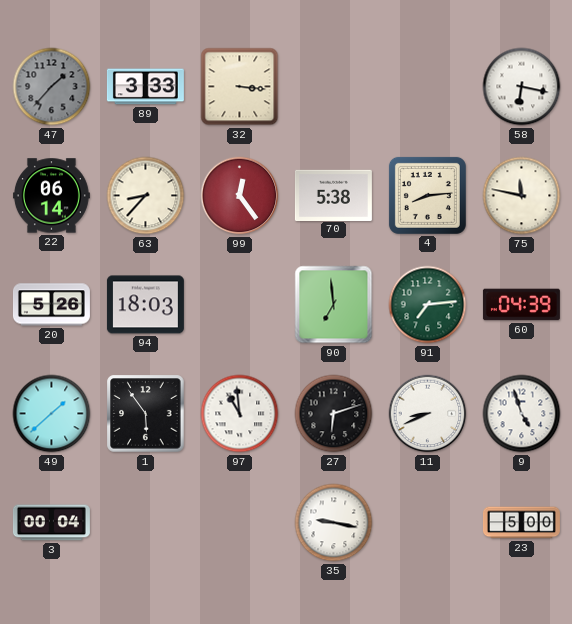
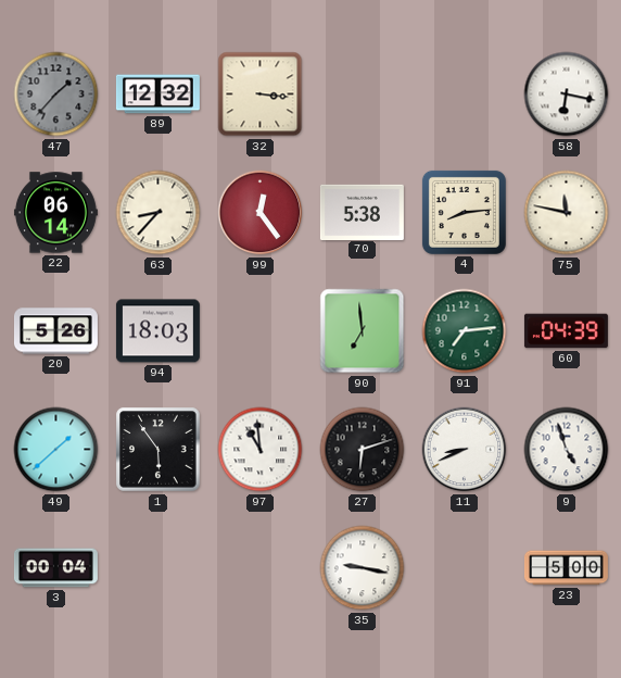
89: 3:33 -> 12:32
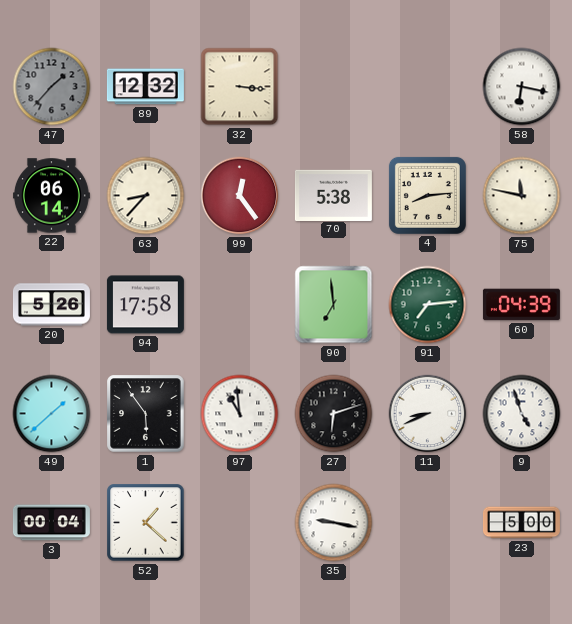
94: 18:03 -> 17:58
52: none -> 1:22
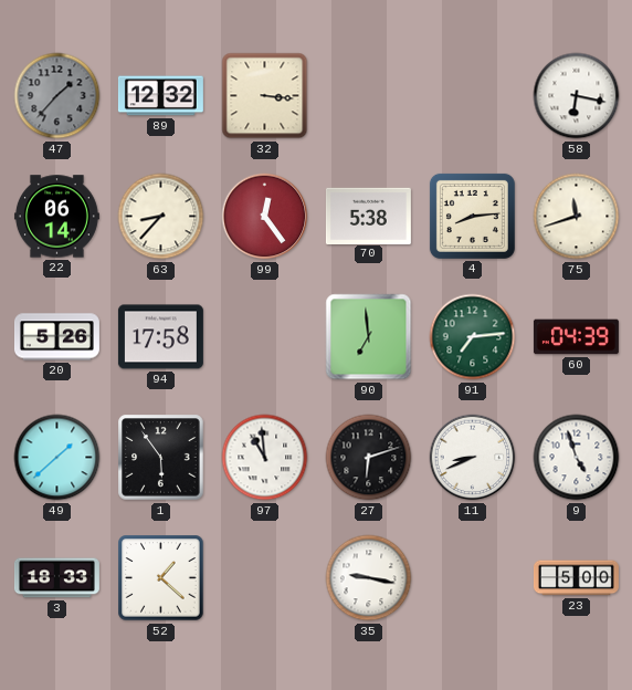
75: 11:47 -> 11:42
3: 00:04 -> 18:33
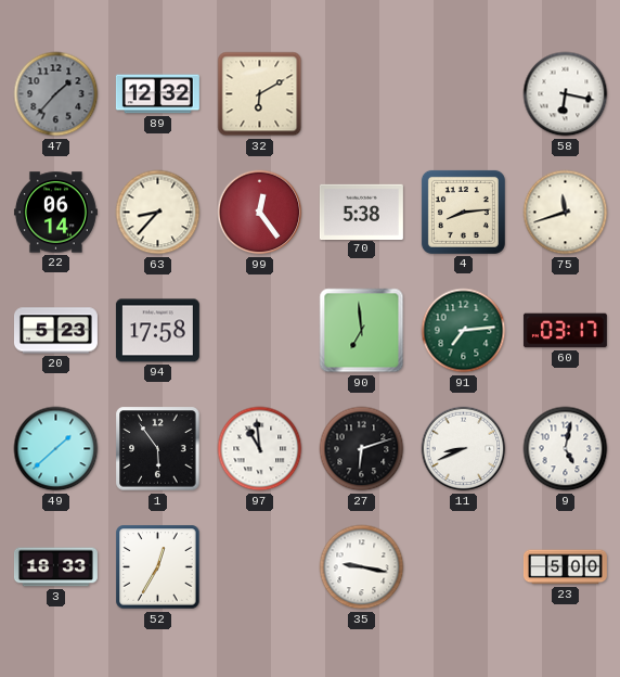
32: 3:16 -> 6:10
20: 5:26 -> 5:23
60: 04:39 -> 03:17
9: 4:57 -> 5:02
52: 1:22 -> 12:35
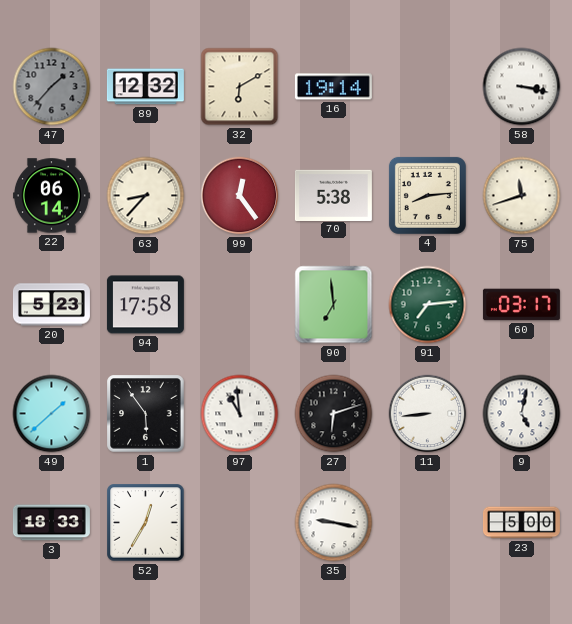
16: none -> 19:14
58: 6:17 -> 3:17
11: 8:41 -> 8:44
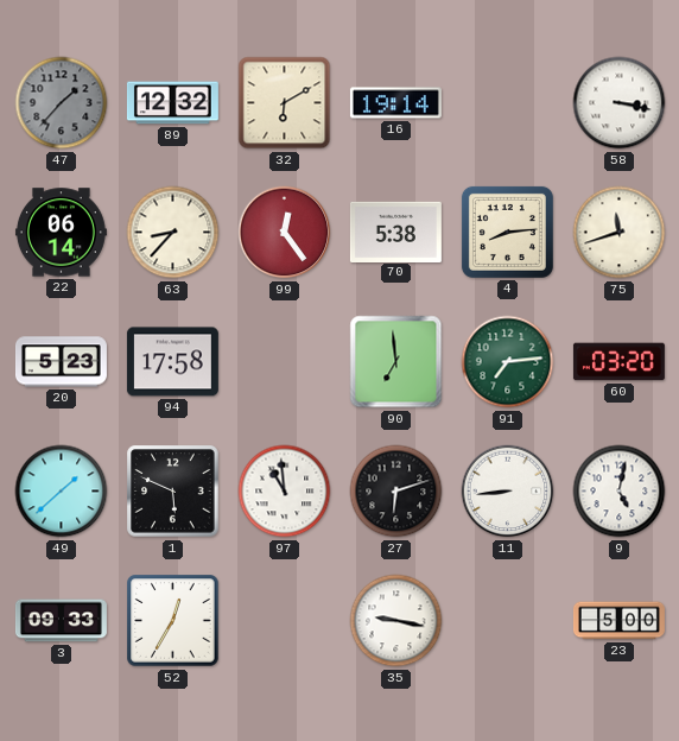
60: 03:17 -> 03:20
1: 5:54 -> 5:49
3: 18:33 -> 09:33
